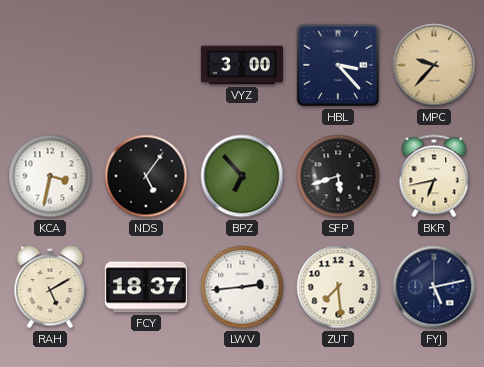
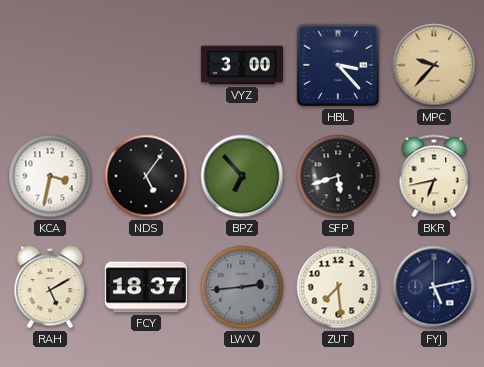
LWV dial: white -> grey
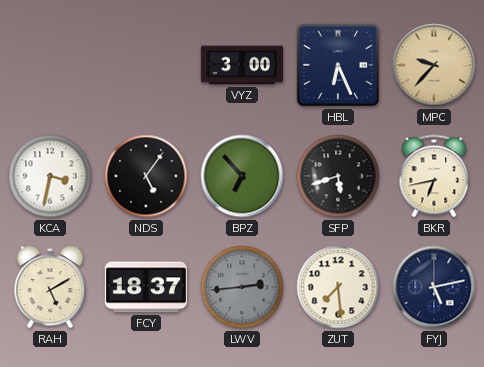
HBL: 3:23 -> 6:26
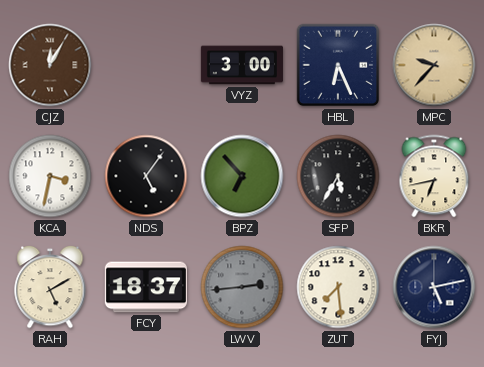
CJZ: none -> 12:05
SFP: 5:42 -> 5:35
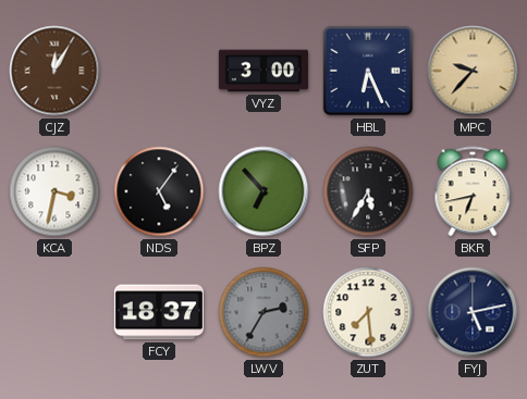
RAH: 5:10 -> none
LWV: 2:44 -> 2:35
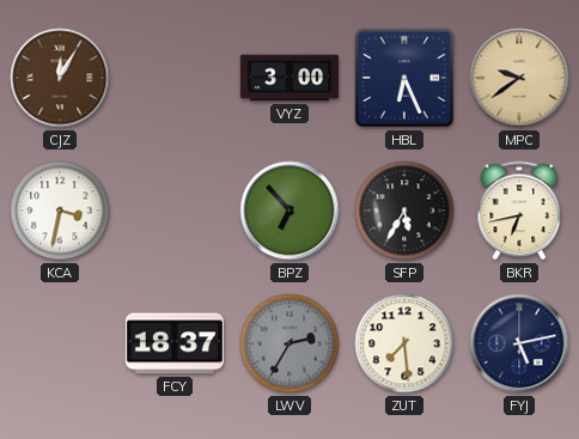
MPC: 9:37 -> 9:39
NDS: 5:06 -> none
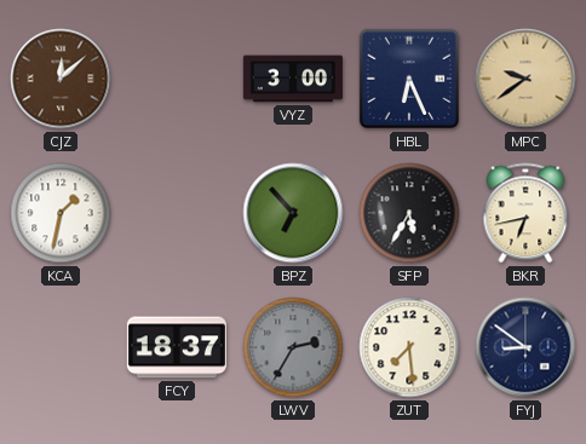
CJZ: 12:05 -> 12:08
KCA: 3:32 -> 1:32
FYJ: 5:13 -> 8:51
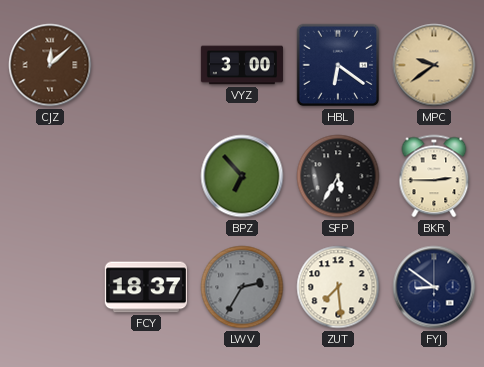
HBL: 6:26 -> 6:21
KCA: 1:32 -> none
BKR: 6:43 -> 2:45
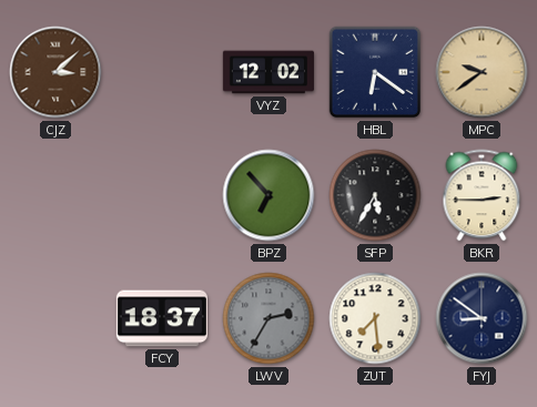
CJZ: 12:08 -> 3:08
VYZ: 3:00 -> 12:02
